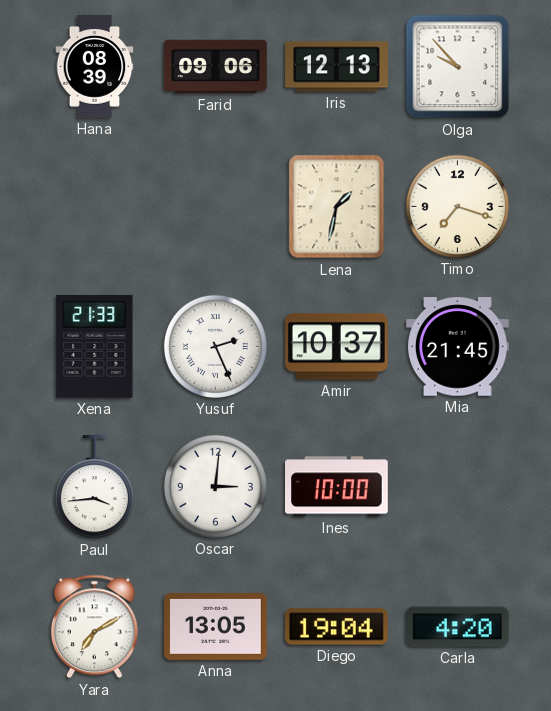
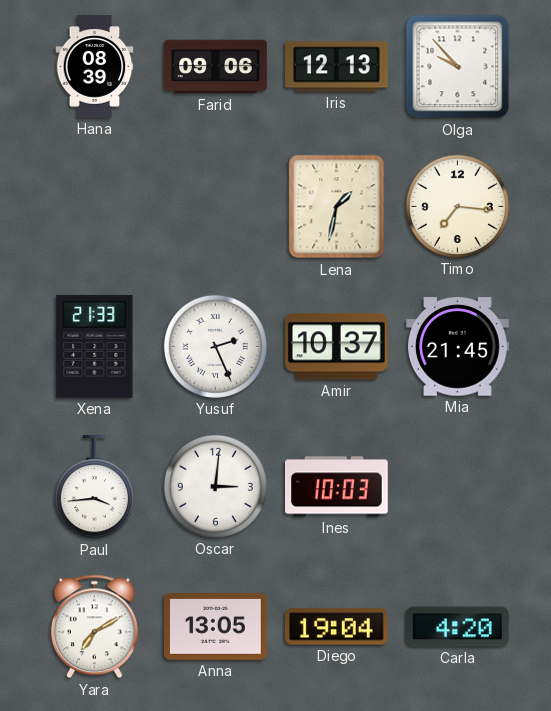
Timo: 7:18 -> 7:16
Ines: 10:00 -> 10:03
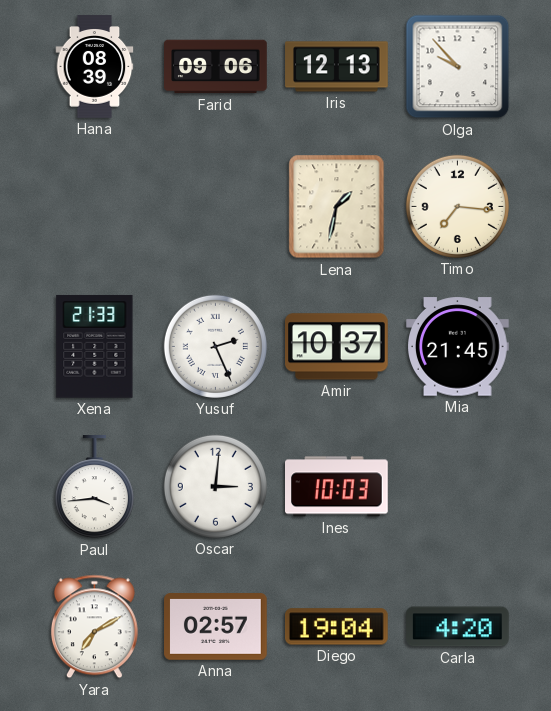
Anna: 13:05 -> 02:57
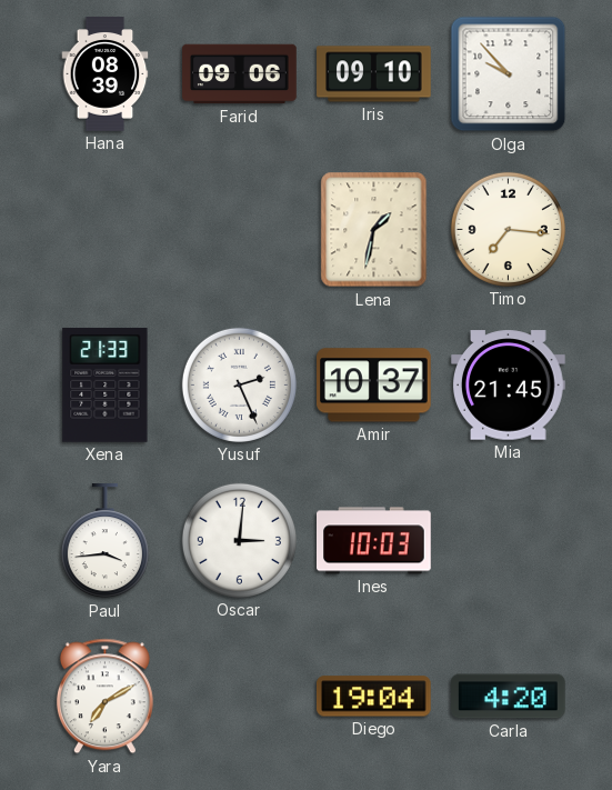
Iris: 12:13 -> 09:10
Anna: 02:57 -> none
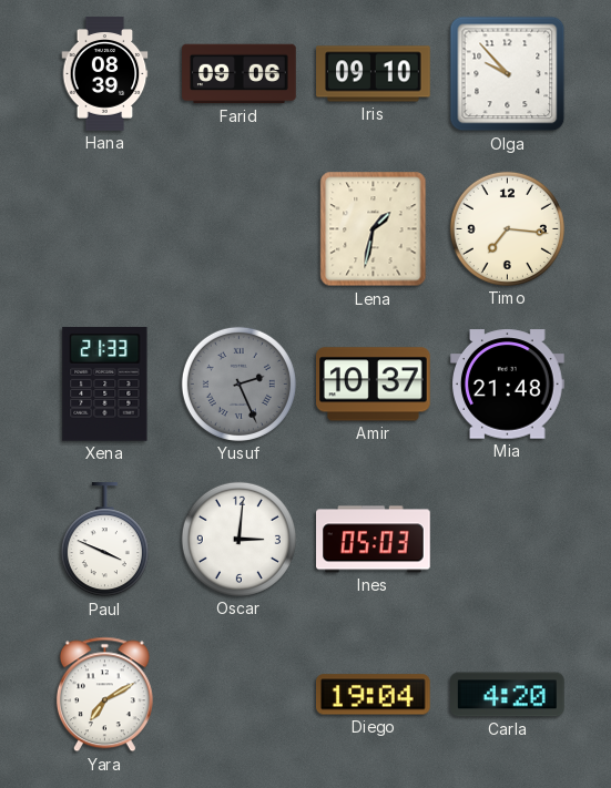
Yusuf dial: white -> grey
Mia: 21:45 -> 21:48
Paul: 3:44 -> 3:49
Ines: 10:03 -> 05:03
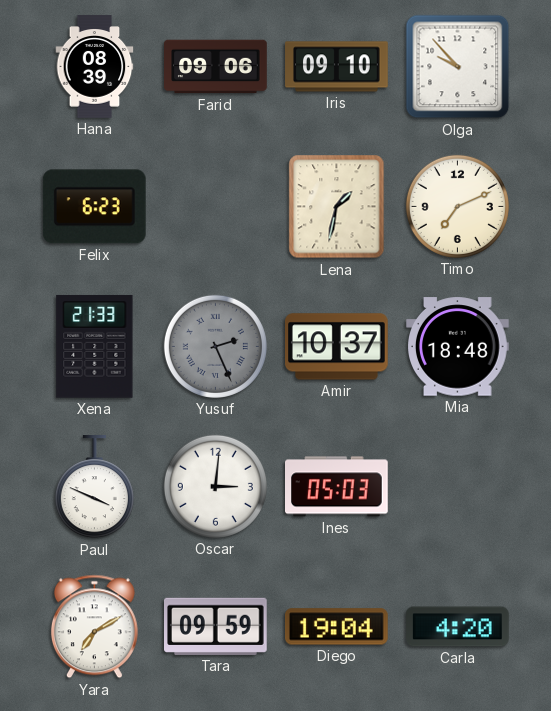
Felix: none -> 6:23
Timo: 7:16 -> 7:11
Mia: 21:48 -> 18:48
Tara: none -> 09:59
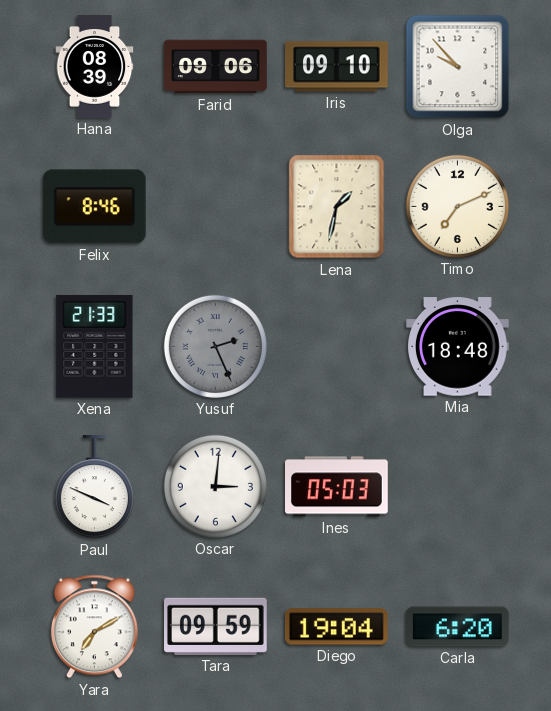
Felix: 6:23 -> 8:46
Amir: 10:37 -> none
Carla: 4:20 -> 6:20
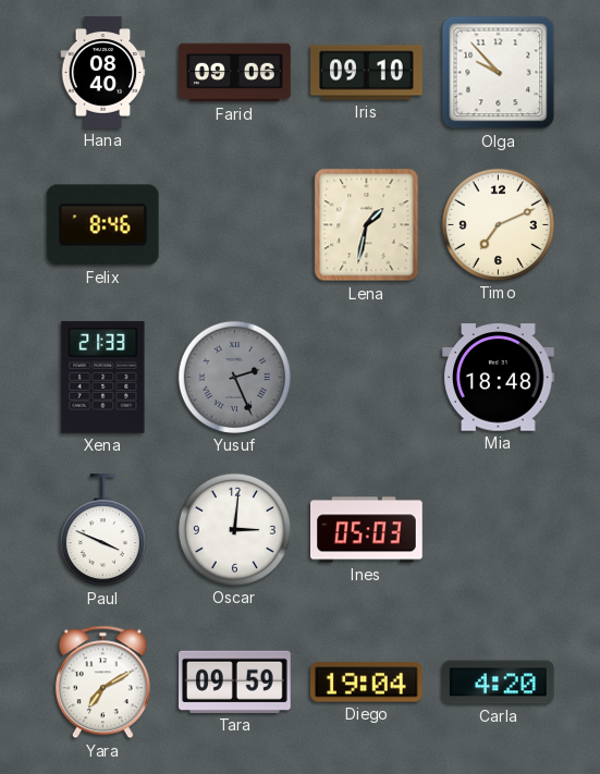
Hana: 08:39 -> 08:40
Carla: 6:20 -> 4:20
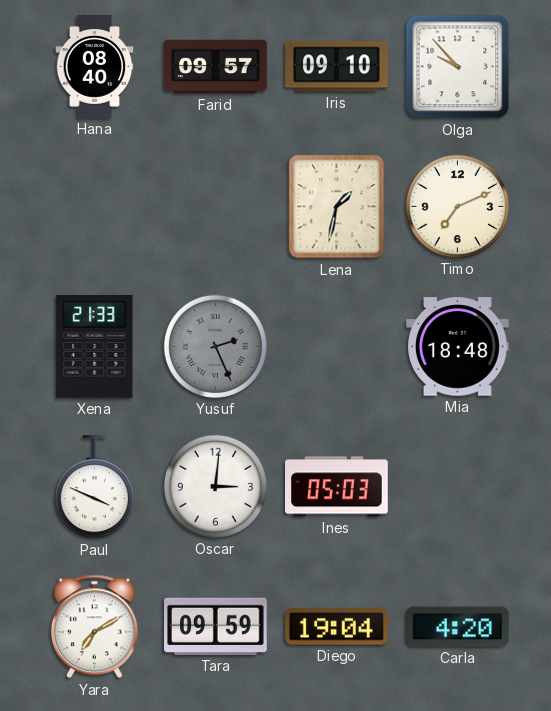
Farid: 09:06 -> 09:57
Felix: 8:46 -> none
